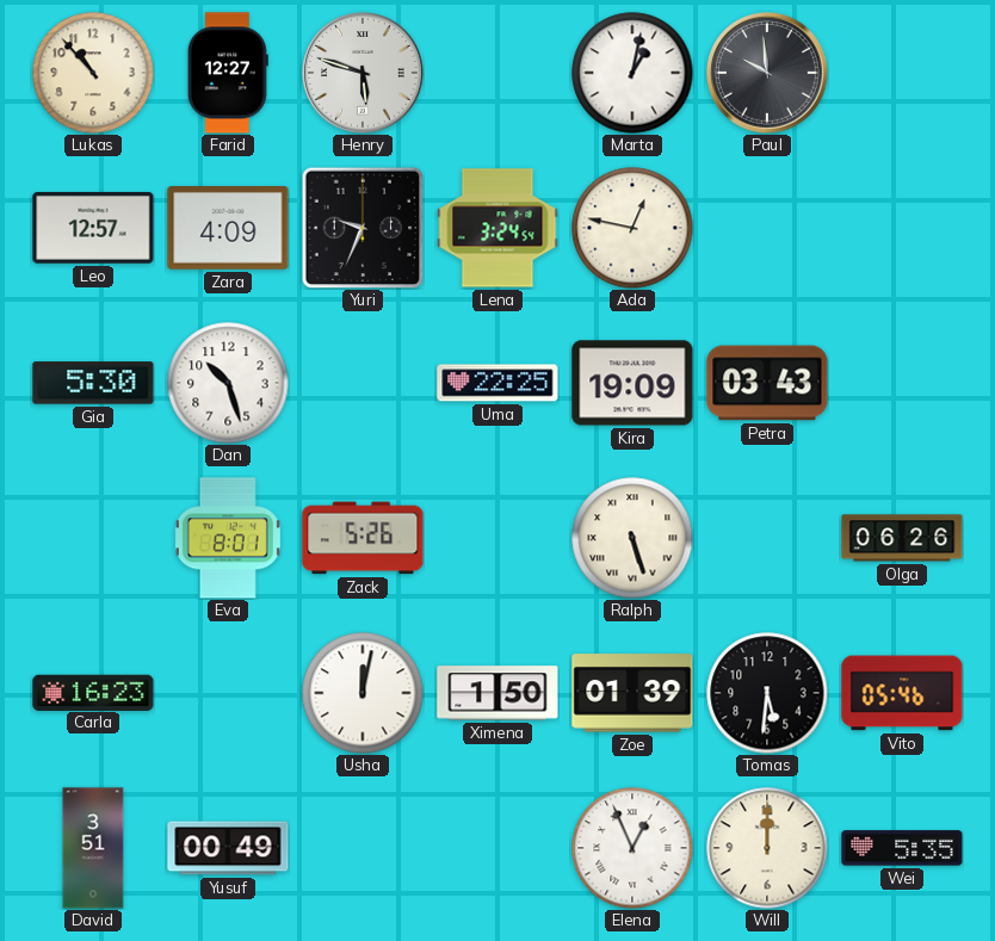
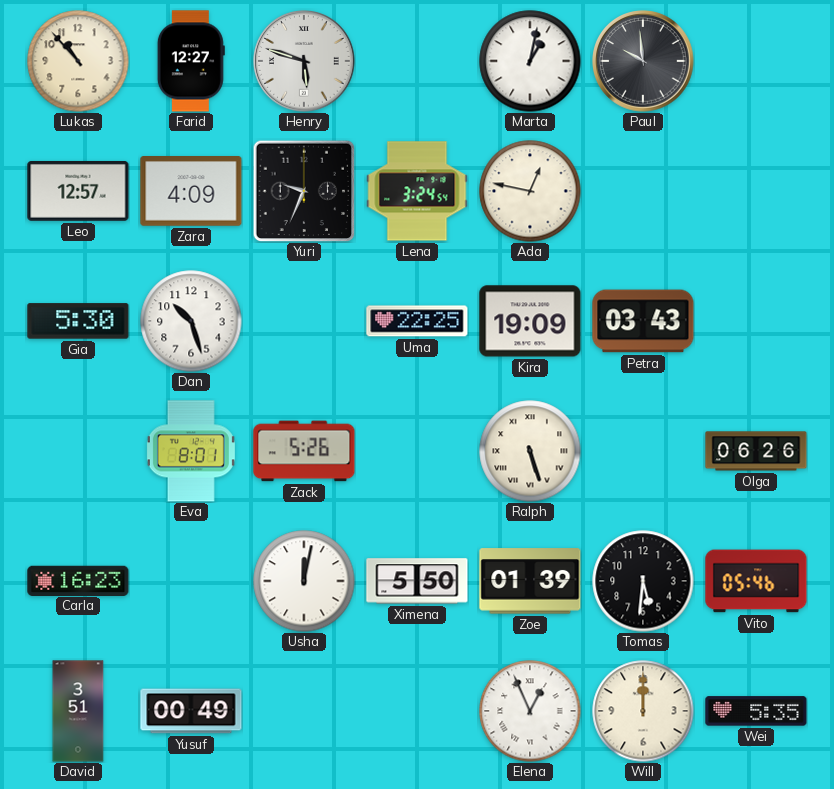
Ximena: 1:50 -> 5:50
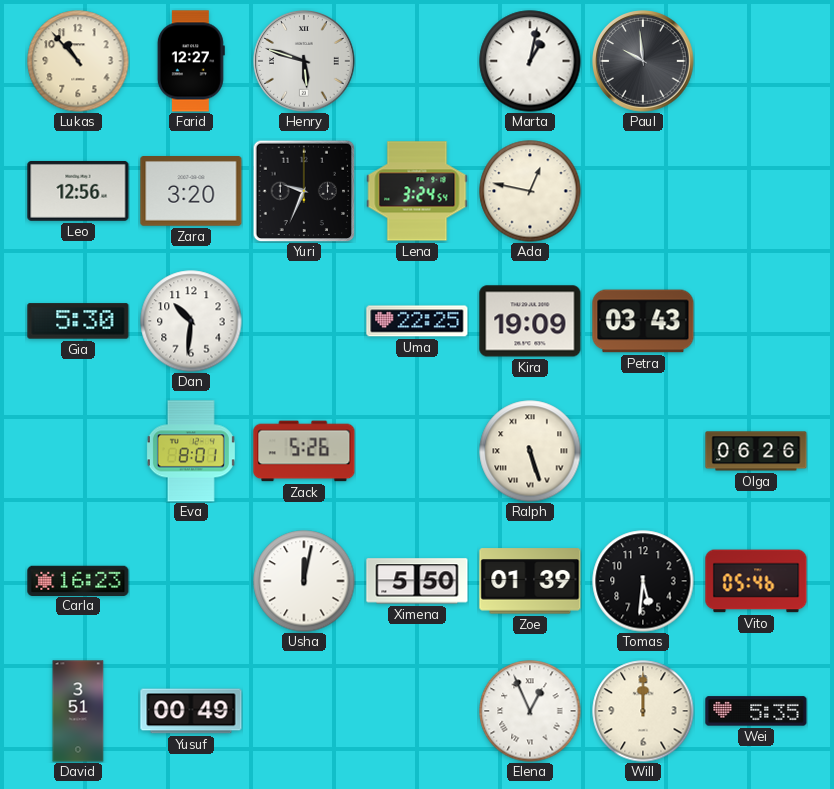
Leo: 12:57 -> 12:56
Zara: 4:09 -> 3:20
Dan: 10:27 -> 10:31
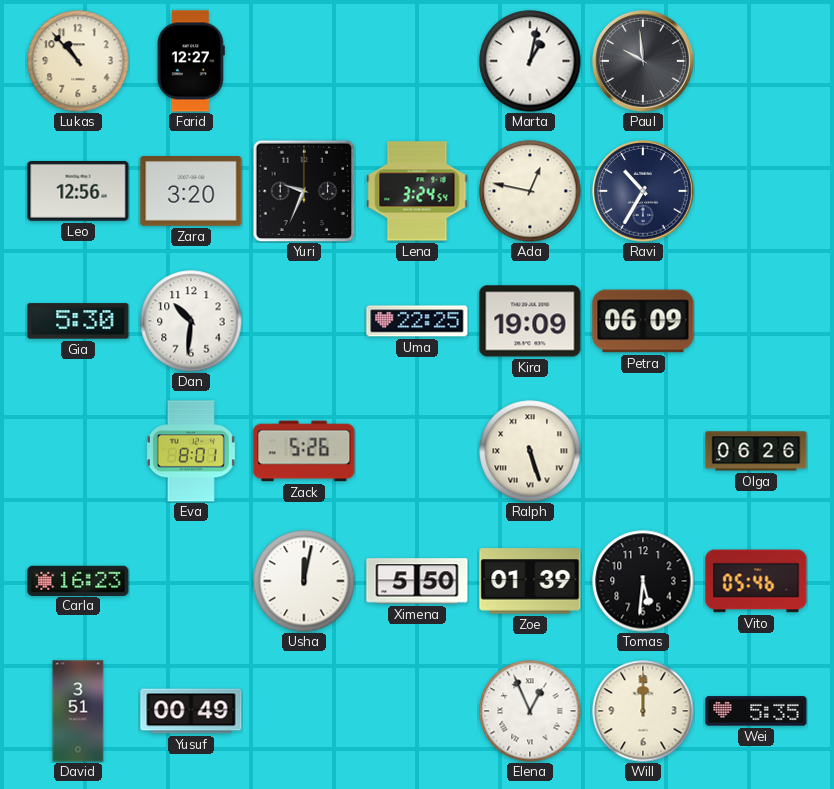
Henry: 5:48 -> none
Ravi: none -> 10:35
Petra: 03:43 -> 06:09
